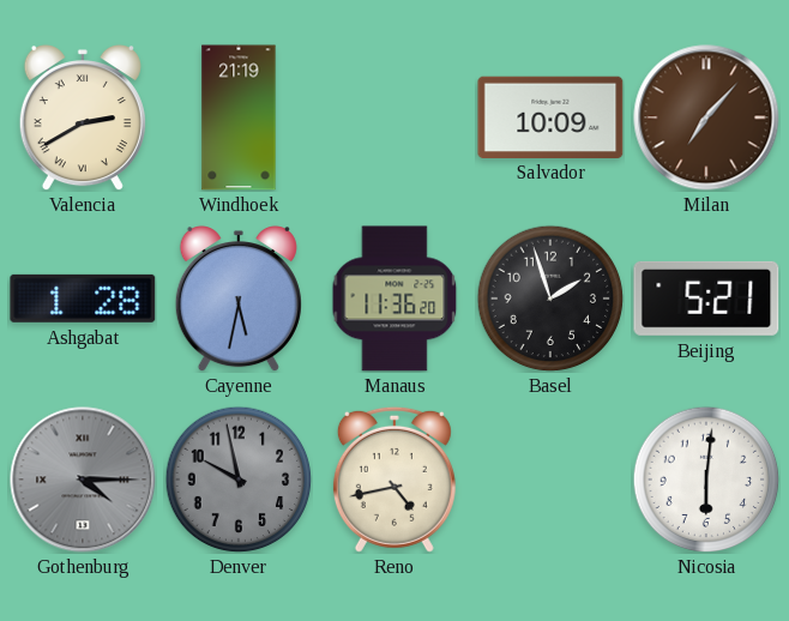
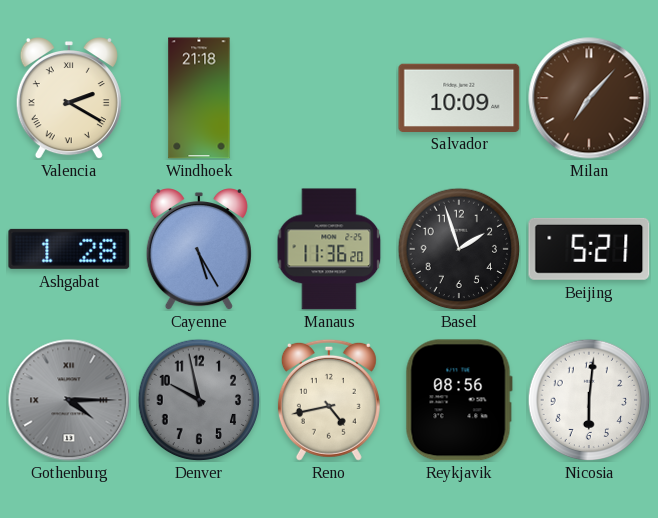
Valencia: 2:40 -> 2:20
Windhoek: 21:19 -> 21:18
Cayenne: 5:32 -> 5:25
Reykjavik: none -> 08:56
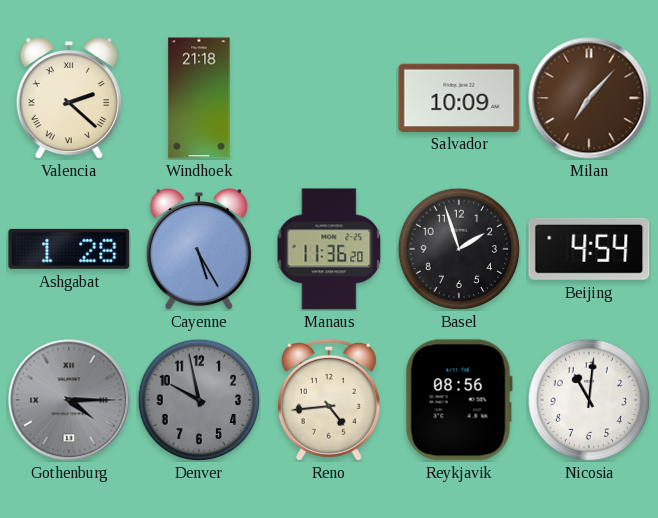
Valencia: 2:20 -> 2:22
Beijing: 5:21 -> 4:54
Reno: 4:43 -> 4:44
Nicosia: 6:01 -> 11:01
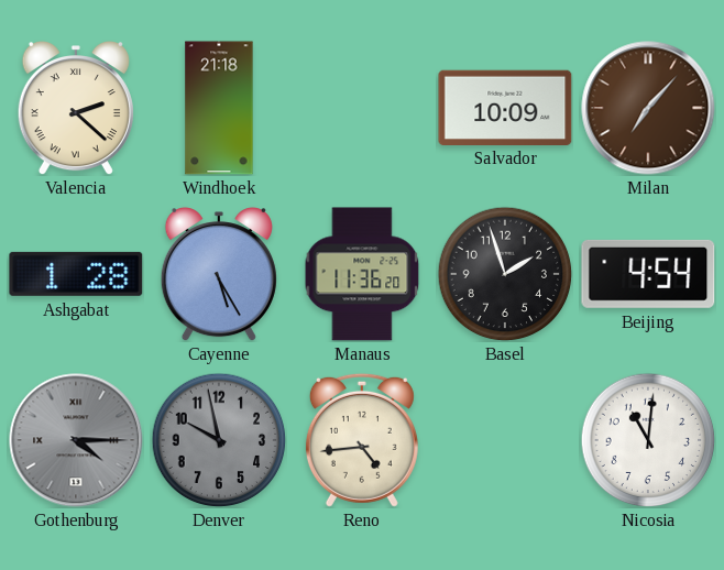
Reykjavik: 08:56 -> none
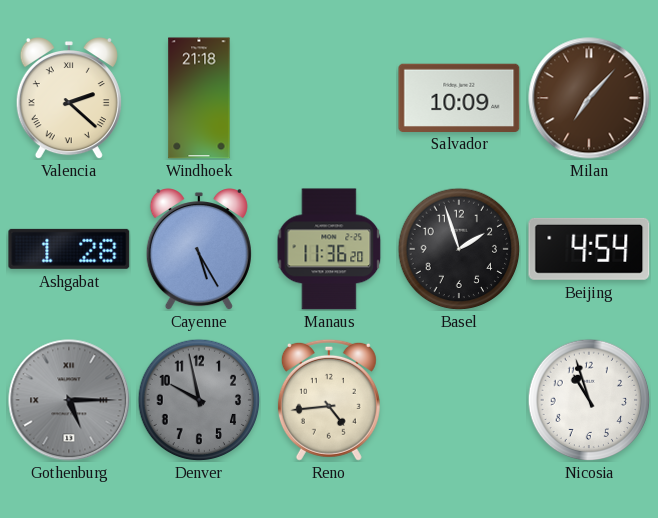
Gothenburg: 4:15 -> 5:15
Nicosia: 11:01 -> 10:57
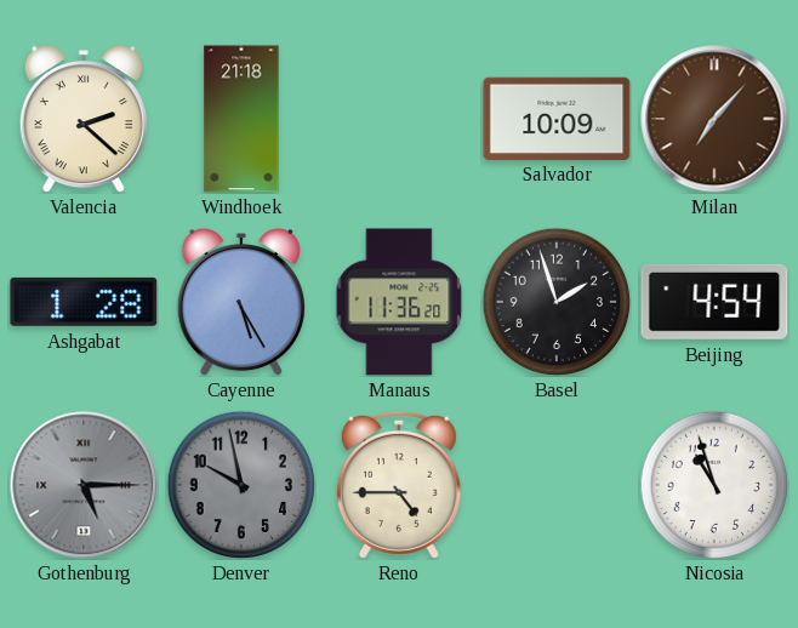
Reno: 4:44 -> 4:45
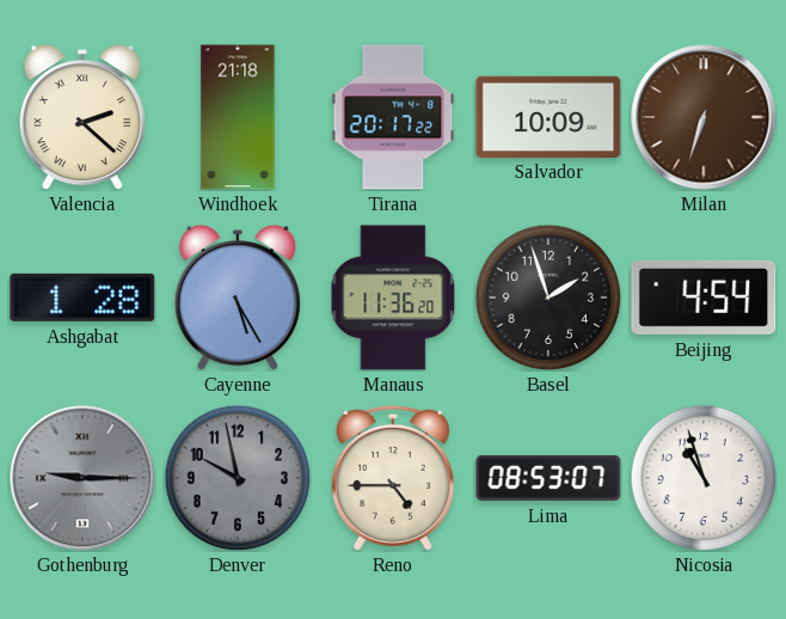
Tirana: none -> 20:17
Milan: 7:07 -> 6:33
Gothenburg: 5:15 -> 9:15
Lima: none -> 08:53
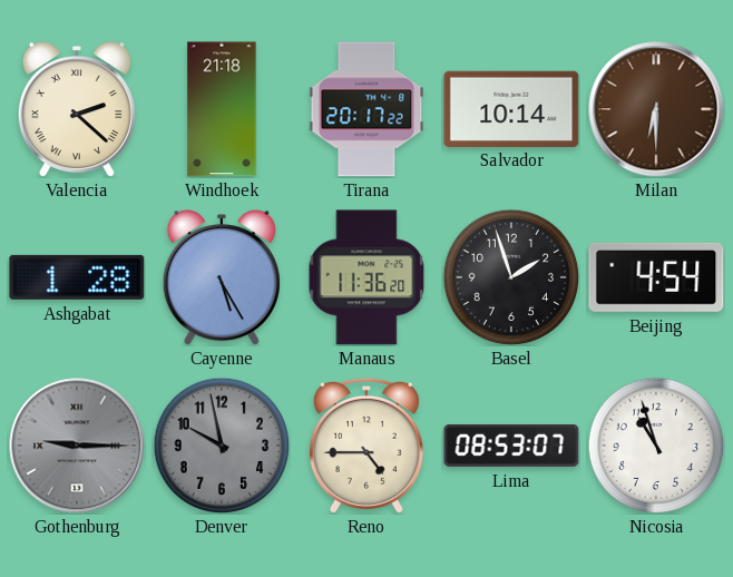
Salvador: 10:09 -> 10:14
Milan: 6:33 -> 6:30
